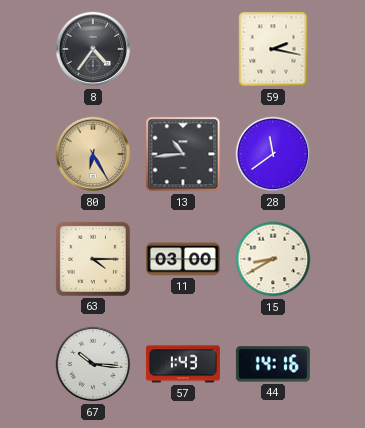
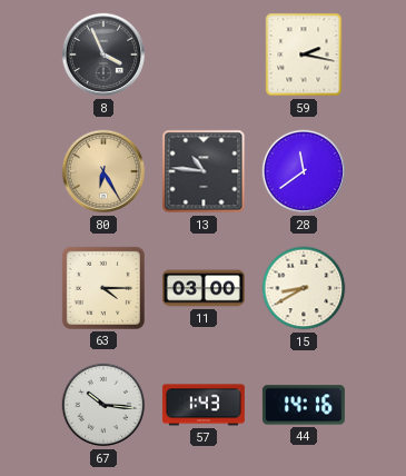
8: 4:36 -> 3:56
13: 10:44 -> 10:46
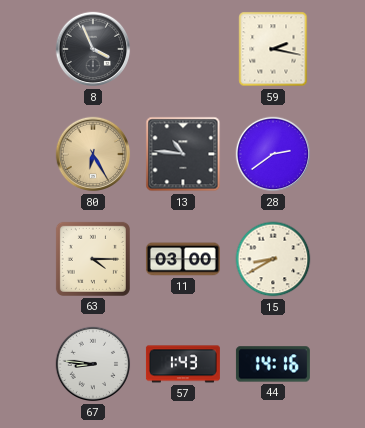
28: 11:39 -> 2:39
67: 10:16 -> 8:46
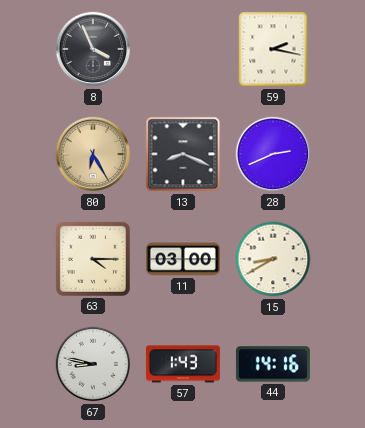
13: 10:46 -> 8:19
28: 2:39 -> 2:41
67: 8:46 -> 8:47
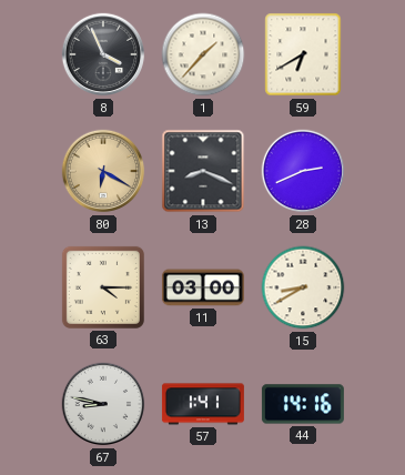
1: none -> 1:37
59: 2:17 -> 6:40
80: 6:25 -> 6:20
57: 1:43 -> 1:41
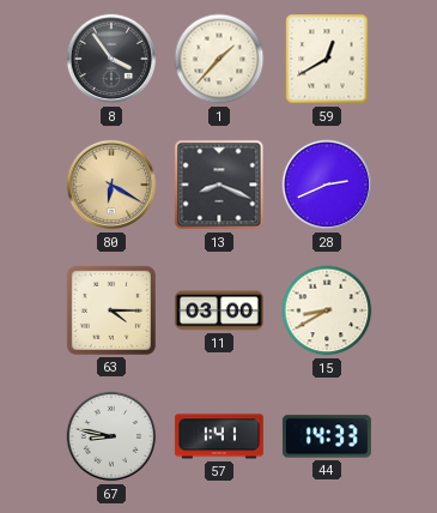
8: 3:56 -> 3:54
59: 6:40 -> 12:40
44: 14:16 -> 14:33
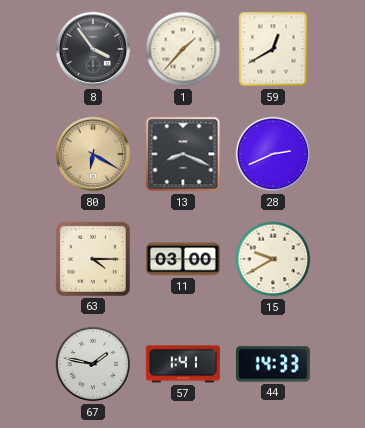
15: 8:40 -> 9:40
67: 8:47 -> 1:47
